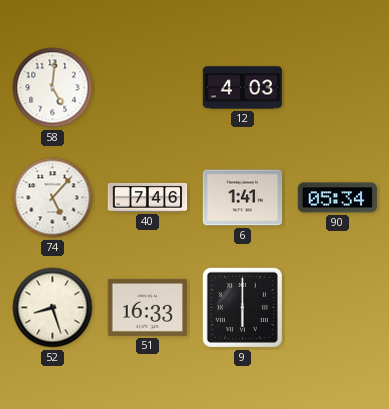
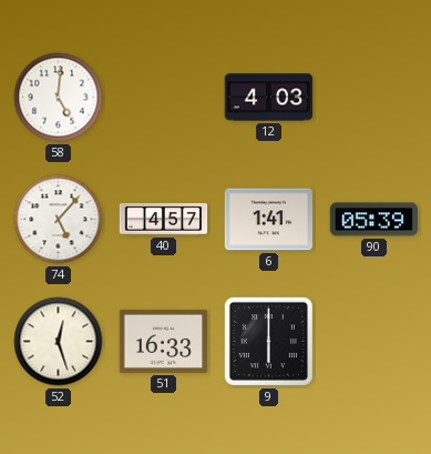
40: 7:46 -> 4:57
90: 05:34 -> 05:39
52: 8:27 -> 12:27
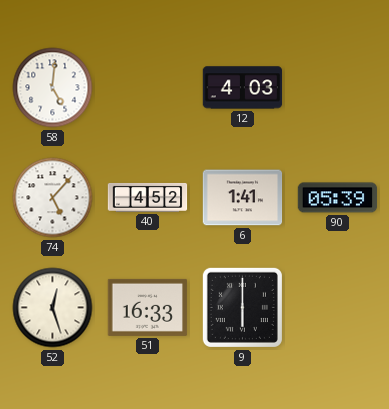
40: 4:57 -> 4:52
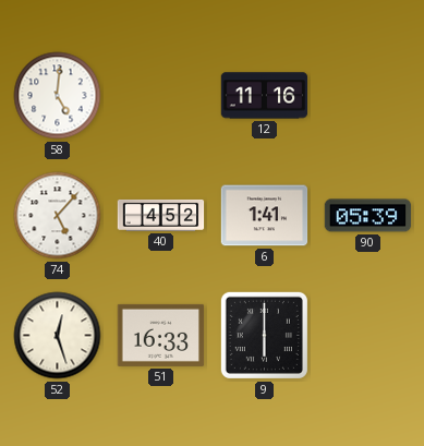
12: 4:03 -> 11:16
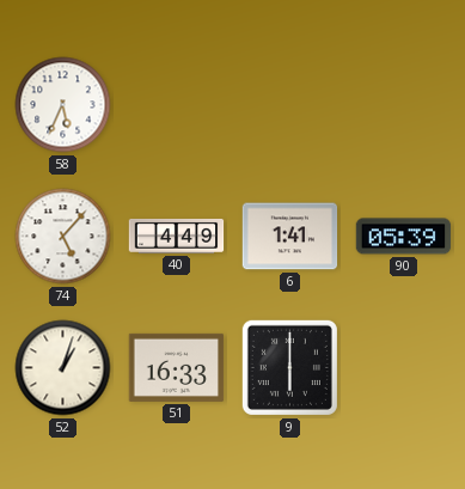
58: 5:01 -> 5:34
12: 11:16 -> none
40: 4:52 -> 4:49
52: 12:27 -> 1:03
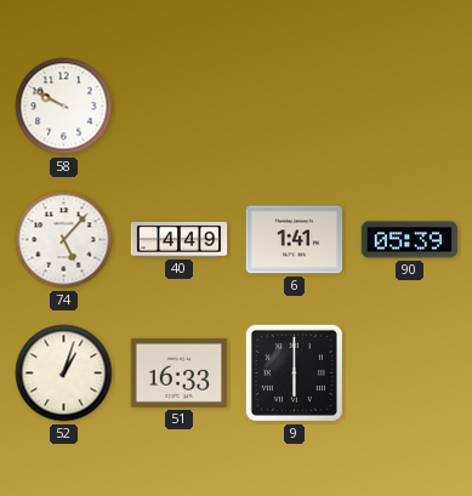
58: 5:34 -> 9:50
